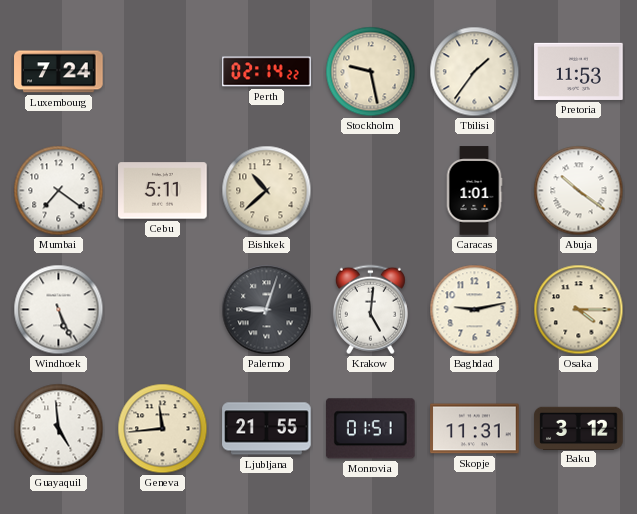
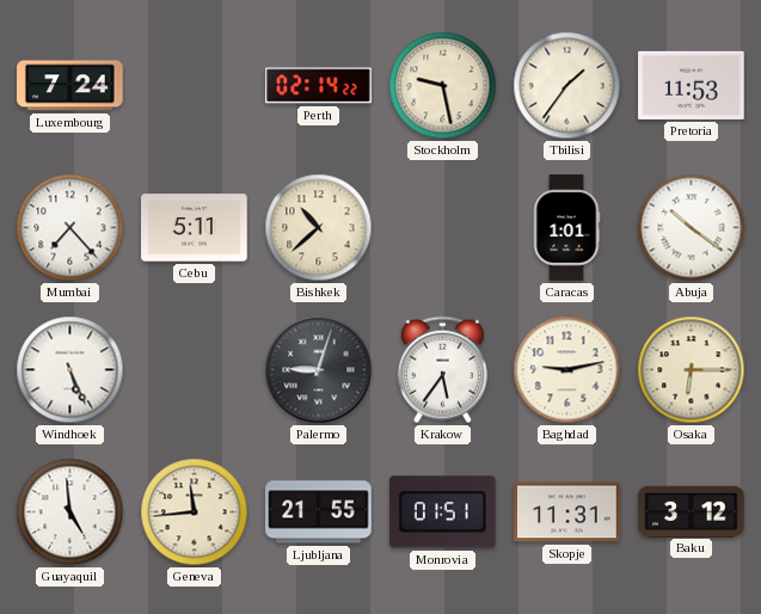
Mumbai: 7:21 -> 7:23
Krakow: 5:01 -> 5:36
Osaka: 4:15 -> 6:15
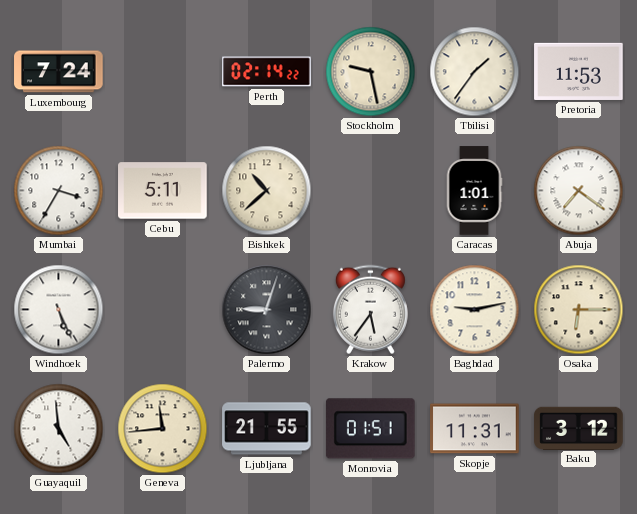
Mumbai: 7:23 -> 3:35
Abuja: 10:21 -> 7:21
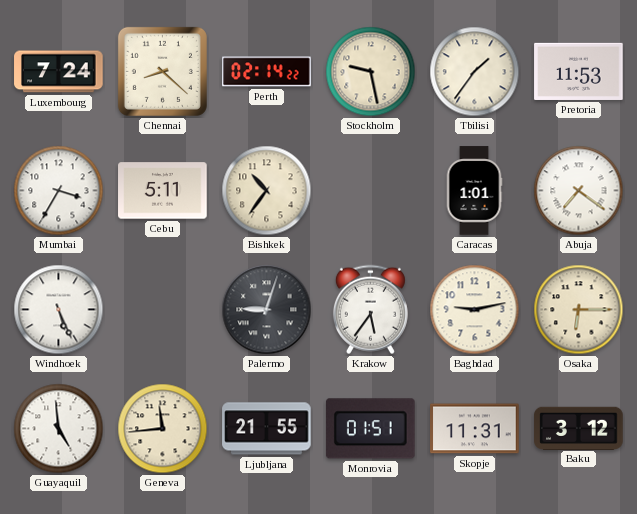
Chennai: none -> 8:22
Bishkek: 10:38 -> 10:36
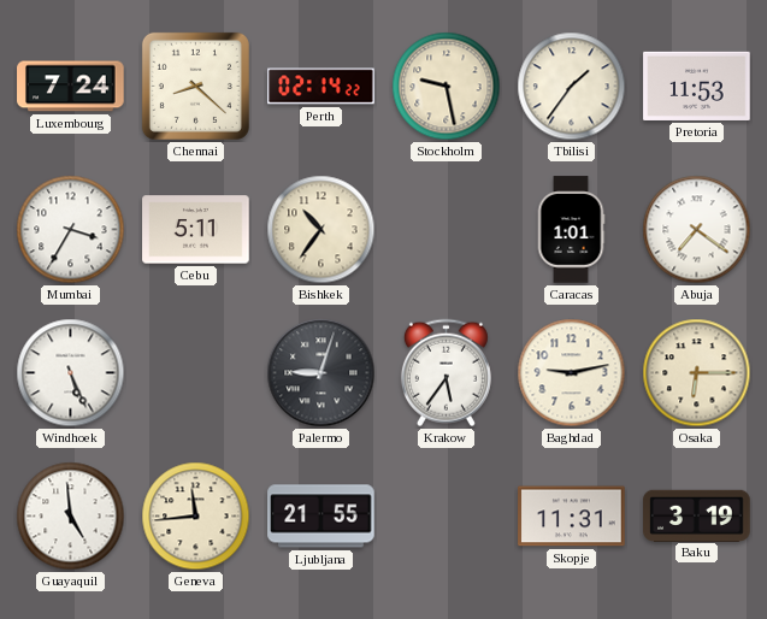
Monrovia: 01:51 -> none
Baku: 3:12 -> 3:19
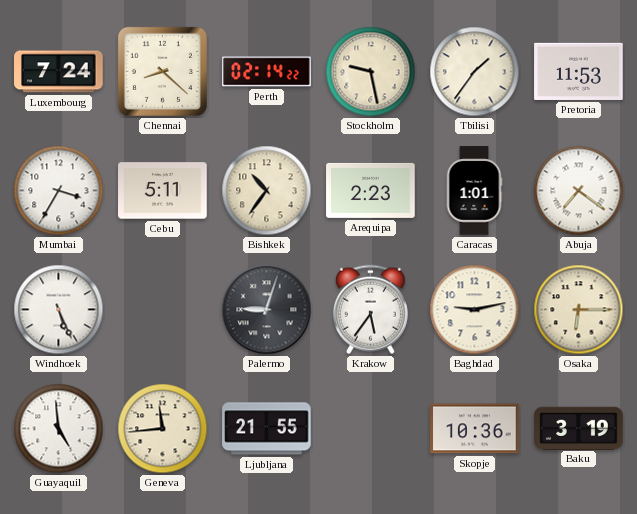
Arequipa: none -> 2:23
Skopje: 11:31 -> 10:36
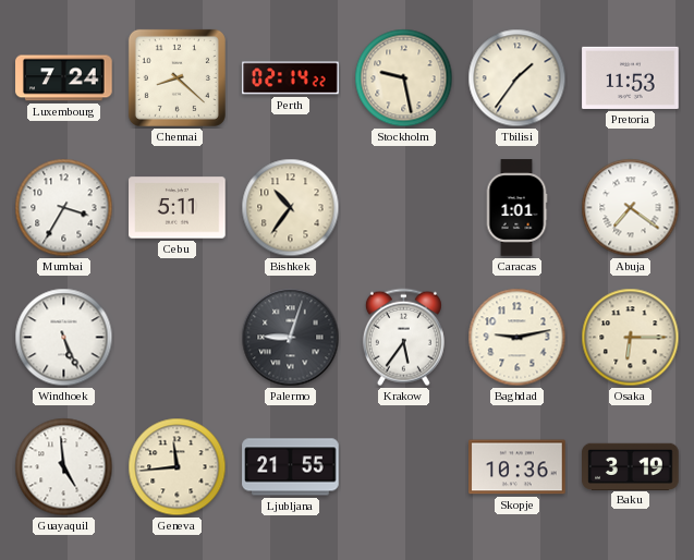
Arequipa: 2:23 -> none
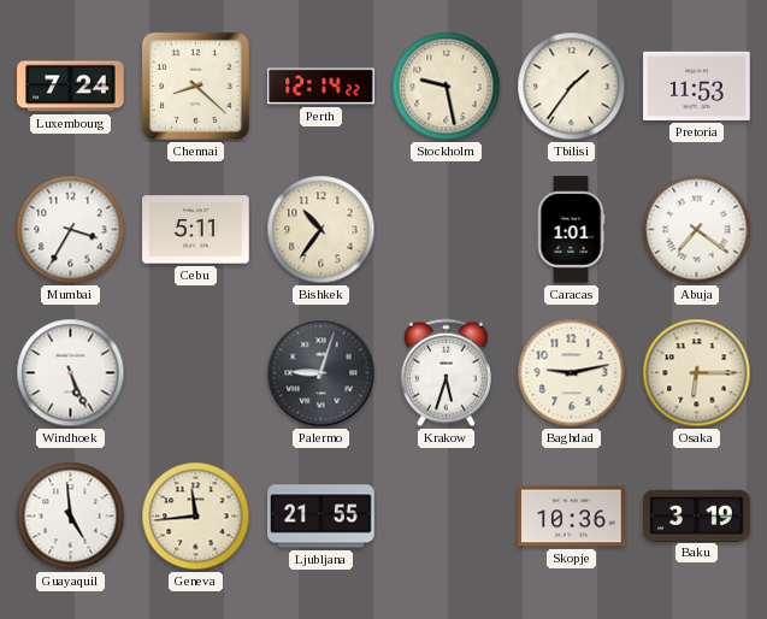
Perth: 02:14 -> 12:14
Krakow: 5:36 -> 5:33
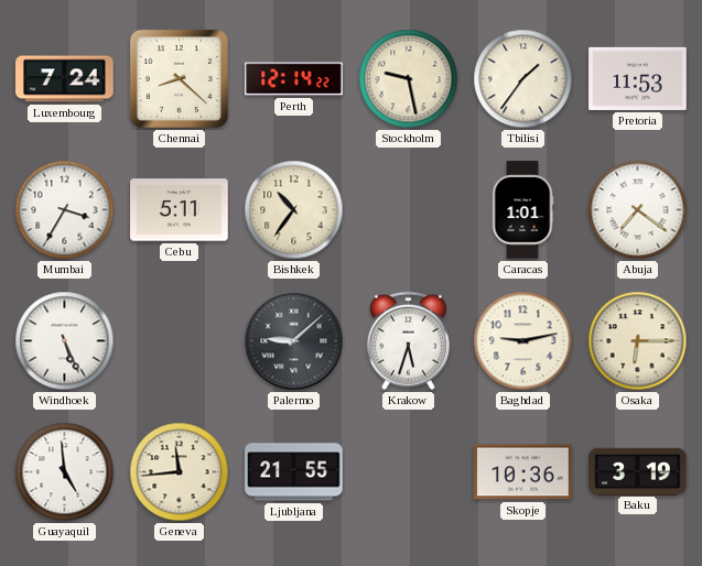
Palermo: 9:03 -> 9:08
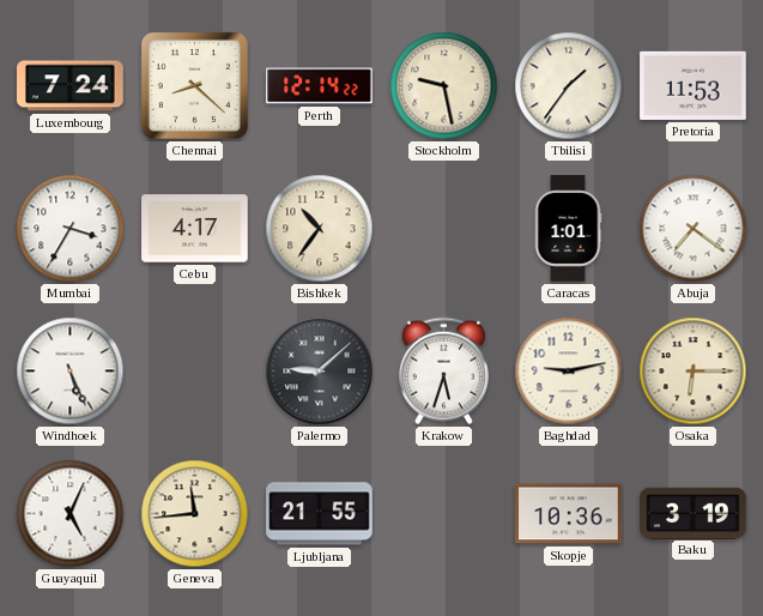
Cebu: 5:11 -> 4:17
Guayaquil: 4:59 -> 5:04
